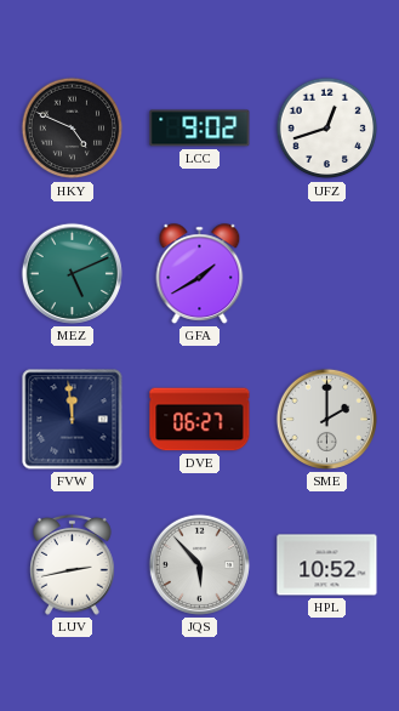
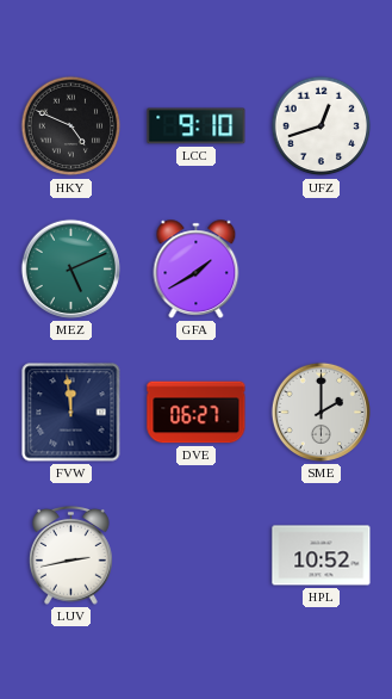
LCC: 9:02 -> 9:10
JQS: 5:53 -> none
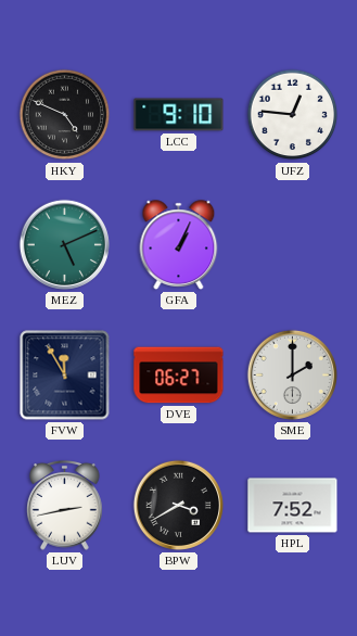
UFZ: 12:42 -> 12:46
GFA: 1:40 -> 1:04
FVW: 11:59 -> 11:55
BPW: none -> 3:40
HPL: 10:52 -> 7:52
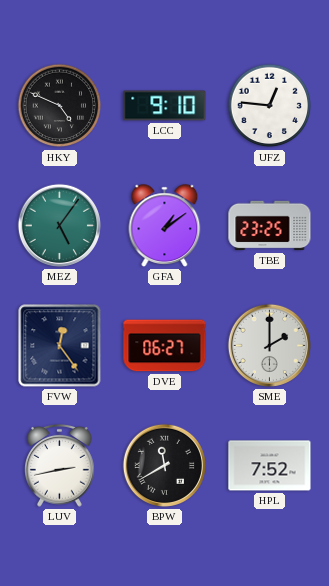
MEZ: 5:11 -> 5:06
GFA: 1:04 -> 1:09
TBE: none -> 23:25
FVW: 11:55 -> 12:24
BPW: 3:40 -> 11:40
